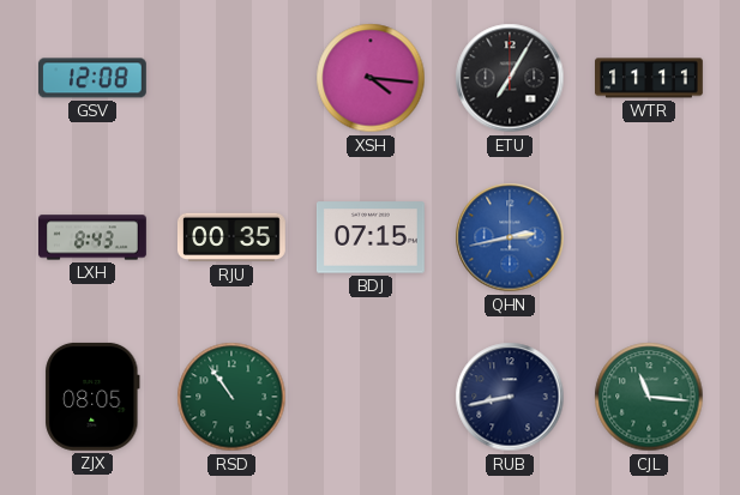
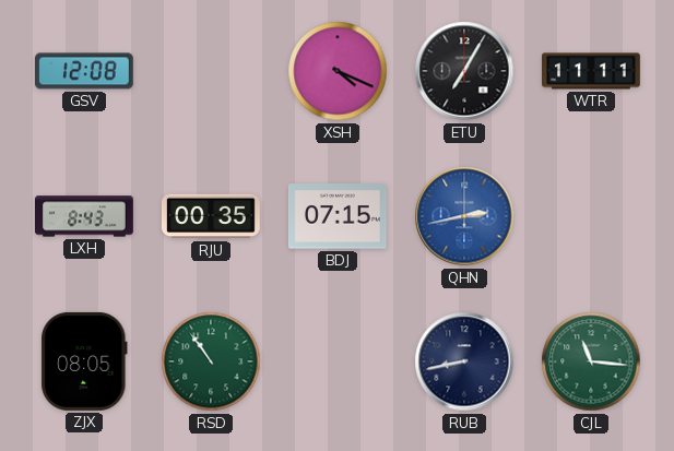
XSH: 4:16 -> 4:19
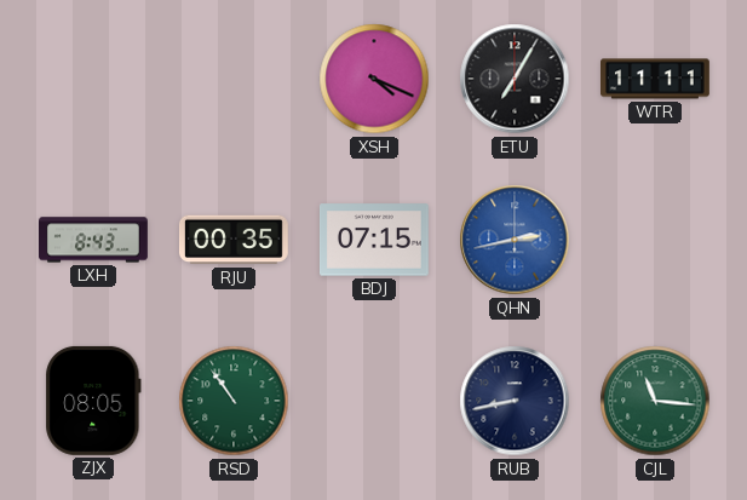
GSV: 12:08 -> none
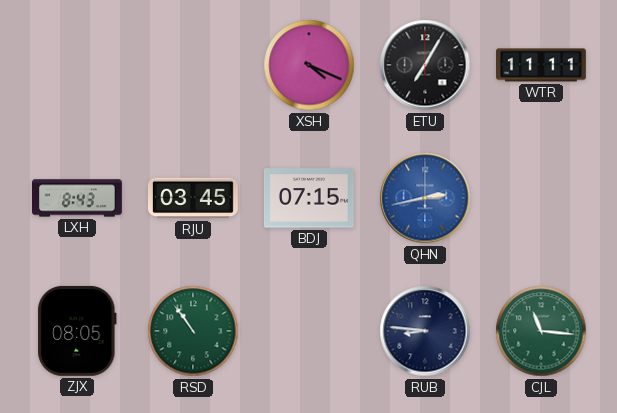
RJU: 00:35 -> 03:45
RUB: 8:43 -> 8:46
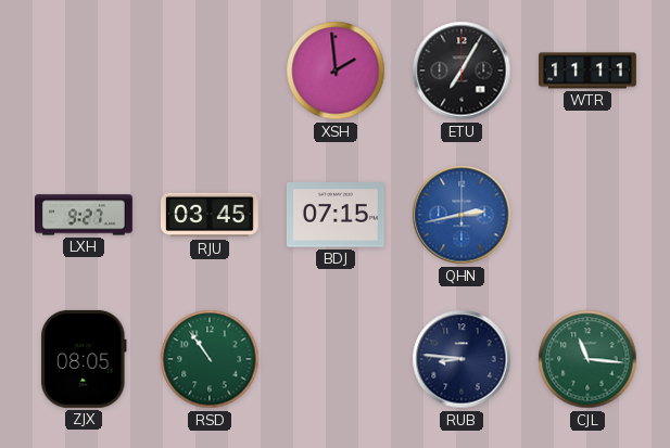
XSH: 4:19 -> 1:59
LXH: 8:43 -> 9:27
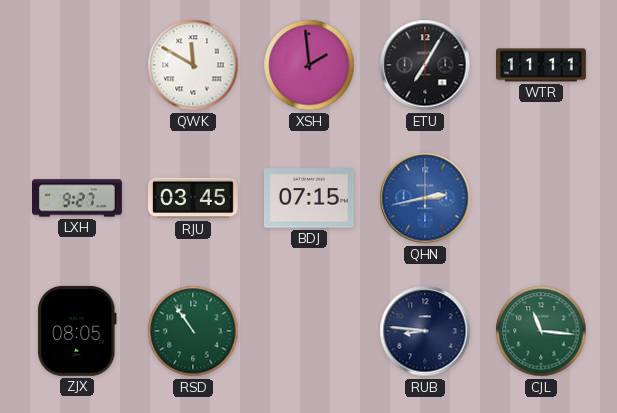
QWK: none -> 11:50
